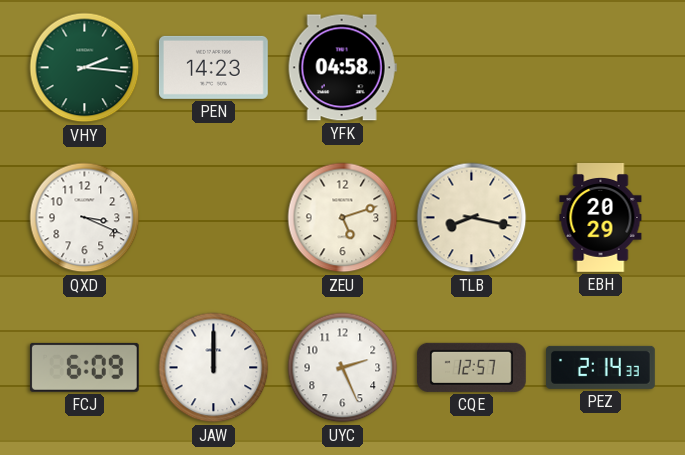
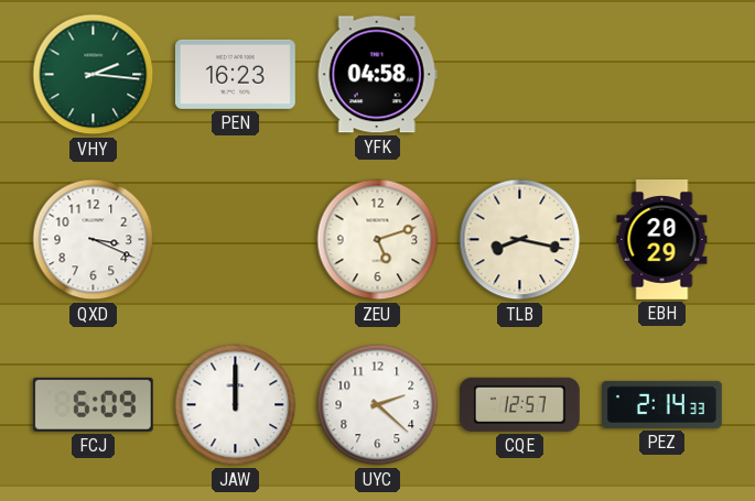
PEN: 14:23 -> 16:23
UYC: 2:26 -> 2:22
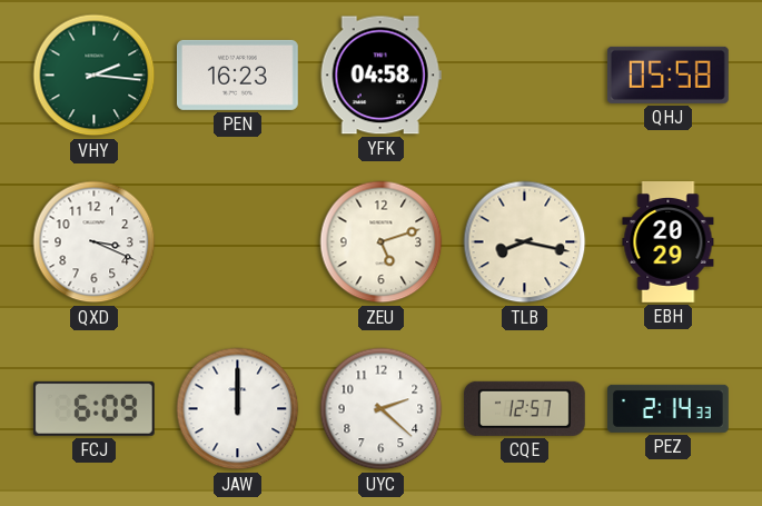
QHJ: none -> 05:58
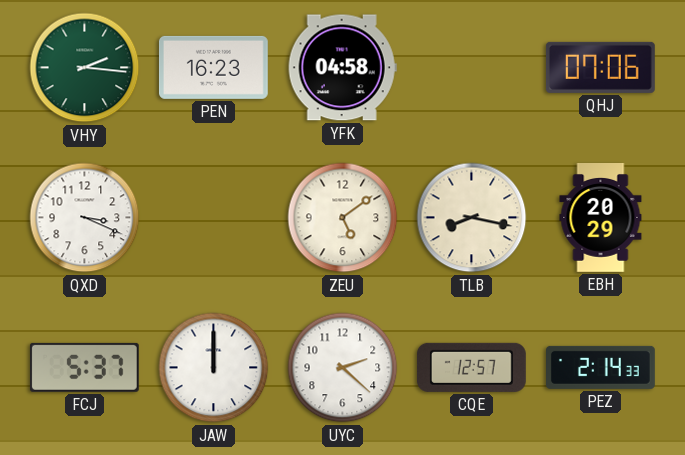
QHJ: 05:58 -> 07:06
ZEU: 5:12 -> 5:09
FCJ: 6:09 -> 5:37
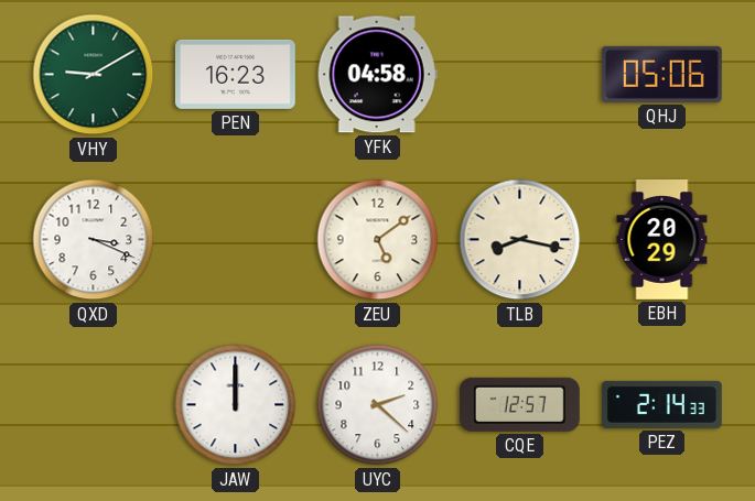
VHY: 2:16 -> 9:10
QHJ: 07:06 -> 05:06
FCJ: 5:37 -> none
